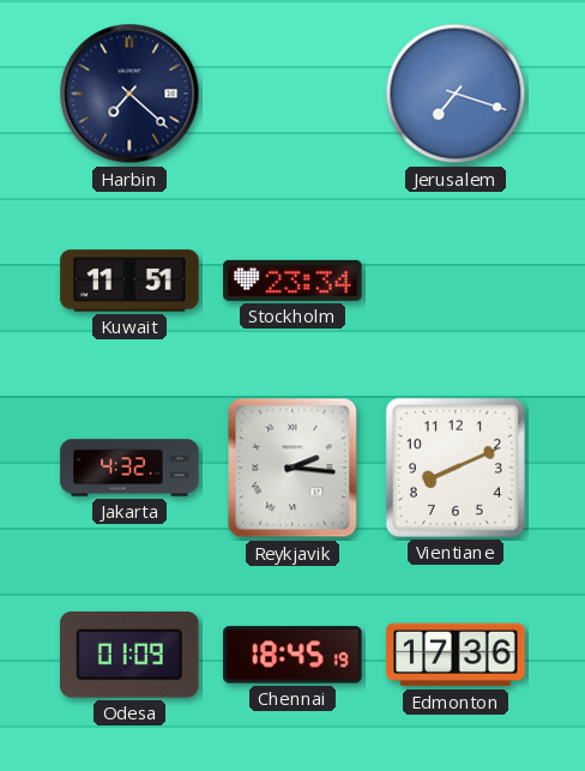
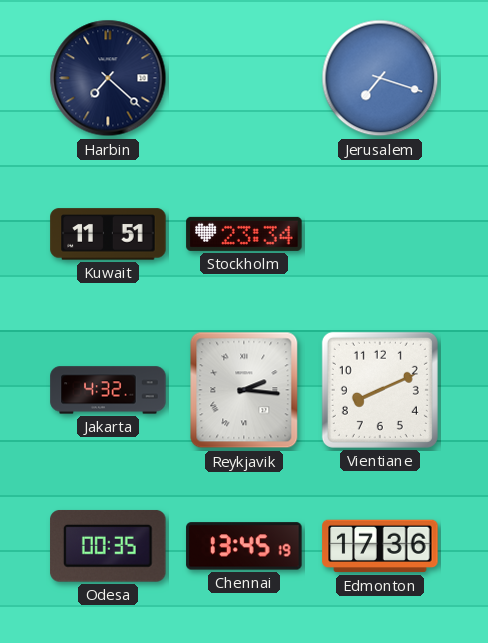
Odesa: 01:09 -> 00:35
Chennai: 18:45 -> 13:45
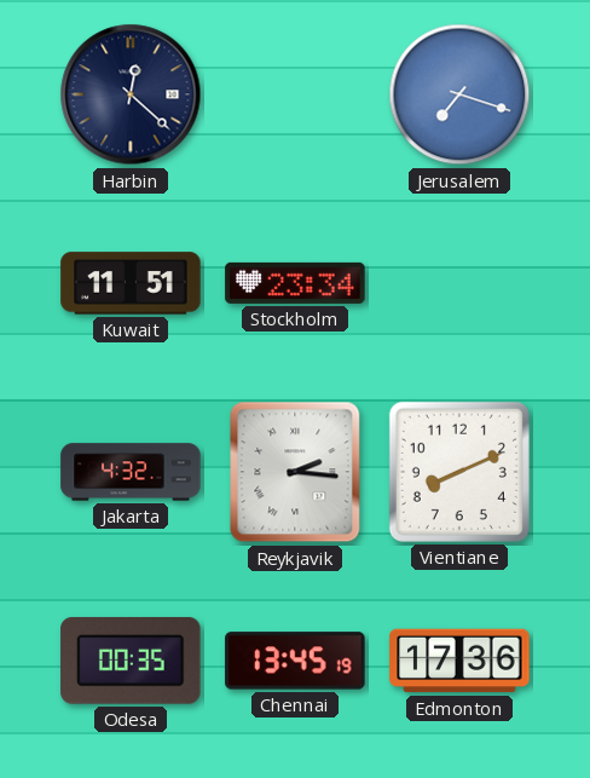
Harbin: 7:22 -> 12:22
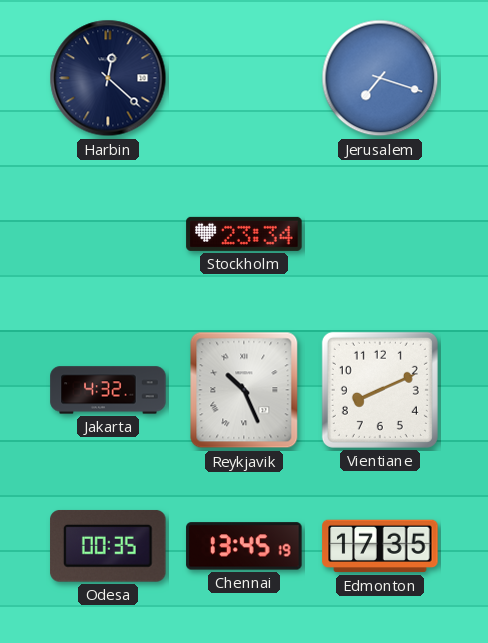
Kuwait: 11:51 -> none
Reykjavik: 2:16 -> 10:26
Edmonton: 17:36 -> 17:35
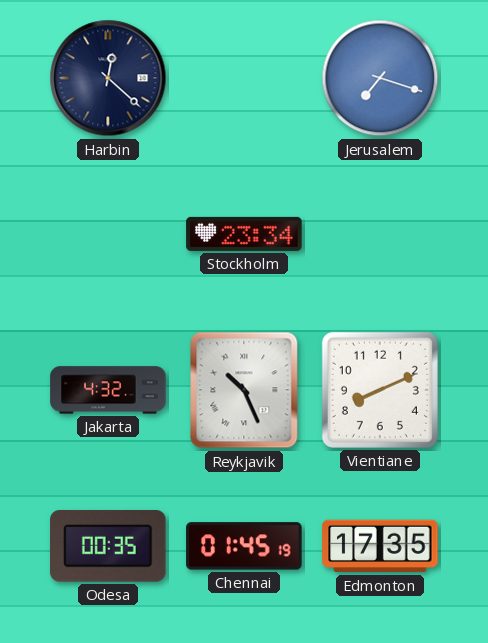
Chennai: 13:45 -> 01:45
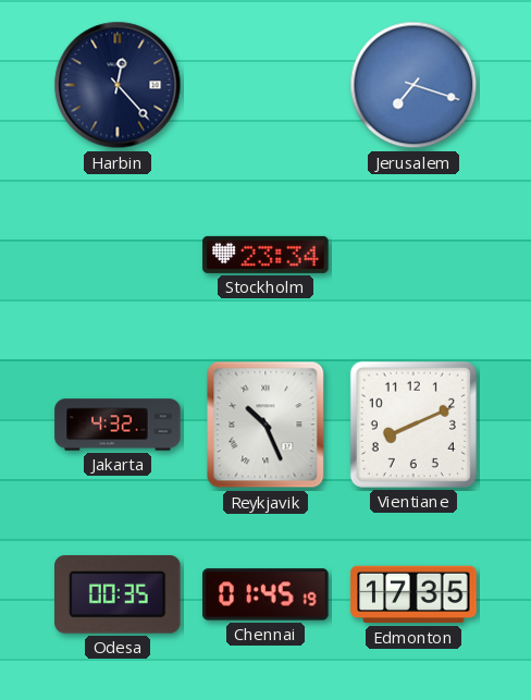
Harbin: 12:22 -> 12:23
